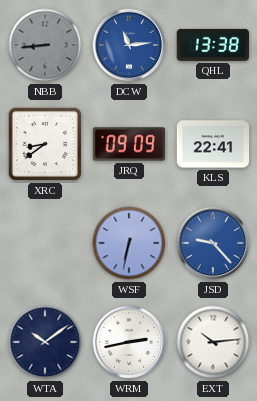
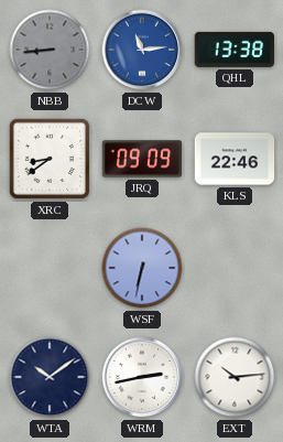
KLS: 22:41 -> 22:46
JSD: 9:23 -> none
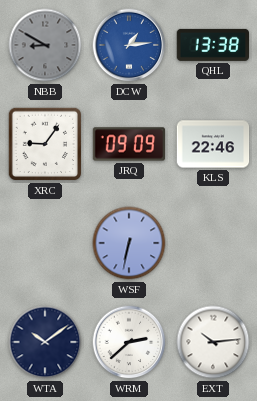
NBB: 8:44 -> 8:50
DCW: 11:14 -> 1:14
XRC: 8:39 -> 9:06
WRM: 2:43 -> 2:38
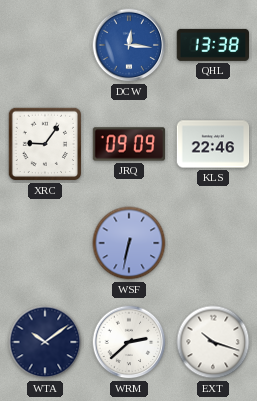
NBB: 8:50 -> none
DCW: 1:14 -> 12:16
EXT: 10:14 -> 10:18
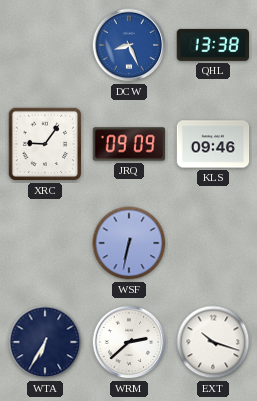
DCW: 12:16 -> 8:26
KLS: 22:46 -> 09:46
WTA: 10:09 -> 6:35
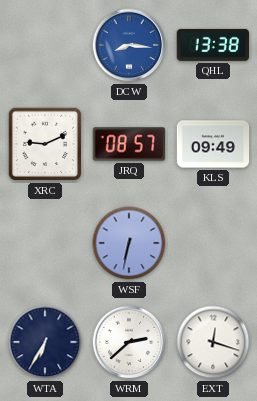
DCW: 8:26 -> 8:16
XRC: 9:06 -> 9:11
JRQ: 09:09 -> 08:57
KLS: 09:46 -> 09:49
EXT: 10:18 -> 12:18
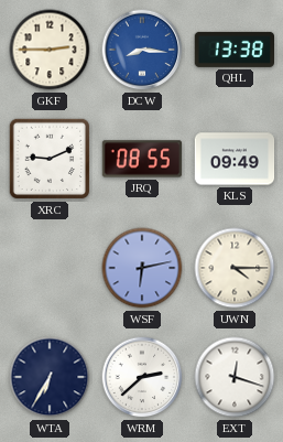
GKF: none -> 2:45
JRQ: 08:57 -> 08:55
WSF: 6:32 -> 6:13
UWN: none -> 4:15
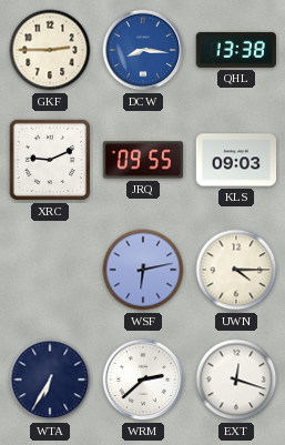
JRQ: 08:55 -> 09:55
KLS: 09:49 -> 09:03
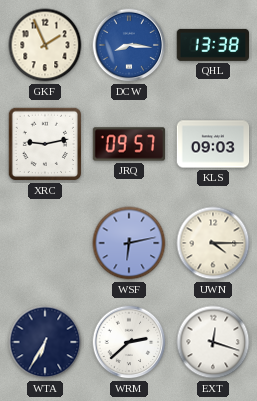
GKF: 2:45 -> 1:56
XRC: 9:11 -> 9:13
JRQ: 09:55 -> 09:57
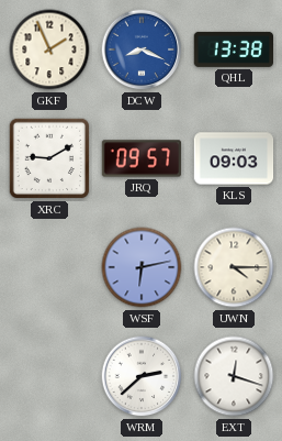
DCW: 8:16 -> 8:19
XRC: 9:13 -> 9:10
WTA: 6:35 -> none
